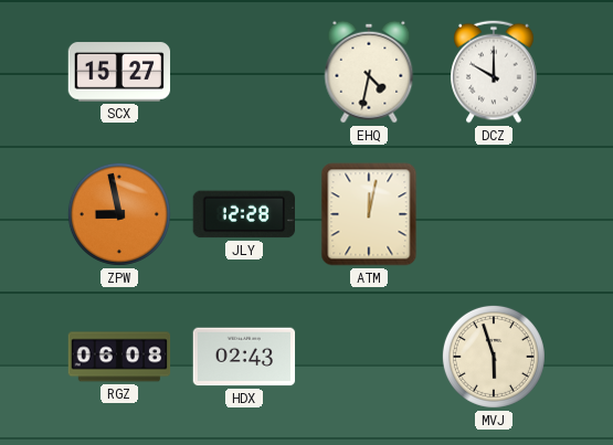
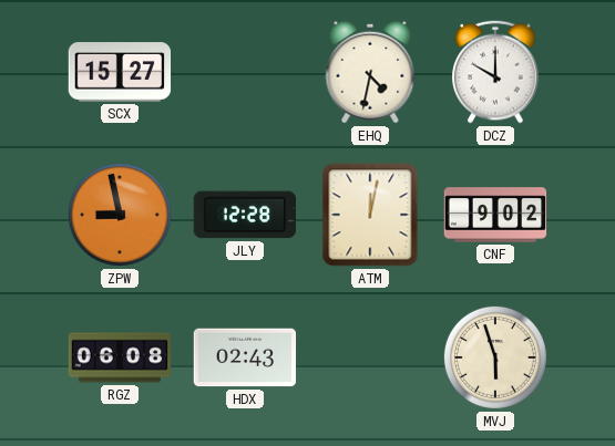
CNF: none -> 9:02
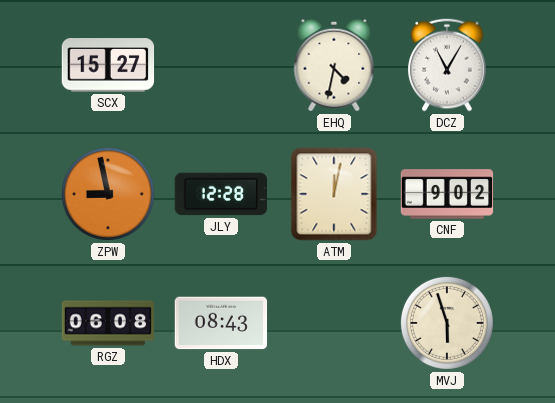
DCZ: 10:00 -> 11:05
HDX: 02:43 -> 08:43
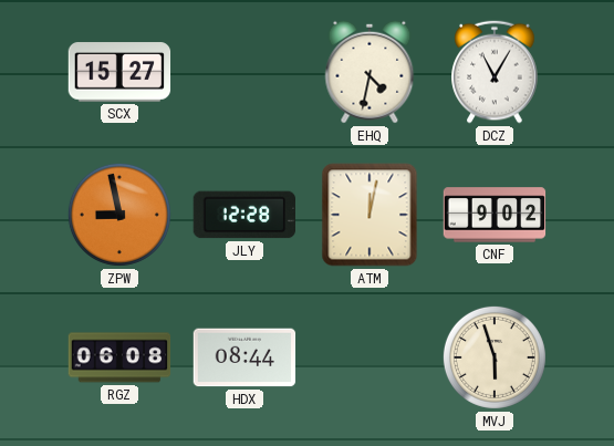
HDX: 08:43 -> 08:44
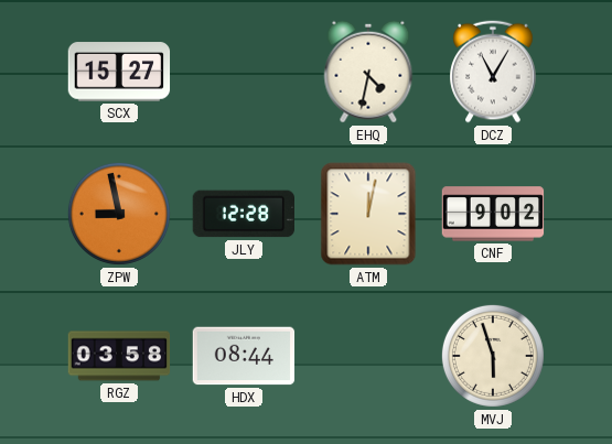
RGZ: 06:08 -> 03:58
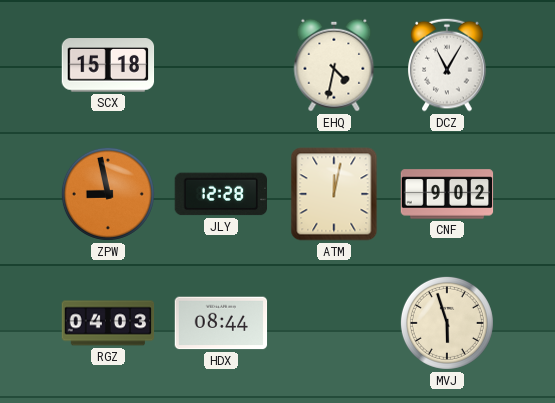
SCX: 15:27 -> 15:18
RGZ: 03:58 -> 04:03
